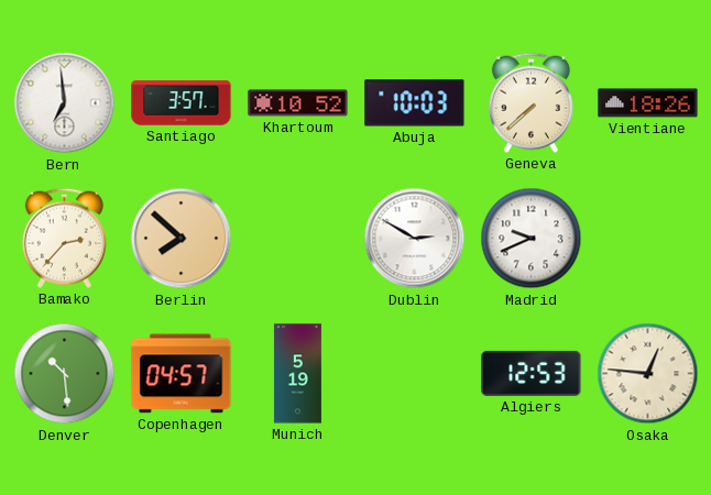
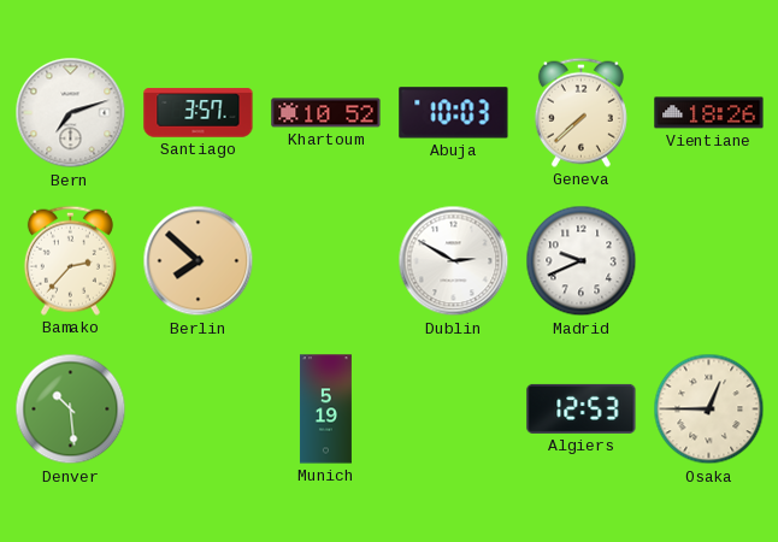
Bern: 6:59 -> 7:12
Copenhagen: 04:57 -> none
Osaka: 12:46 -> 12:45
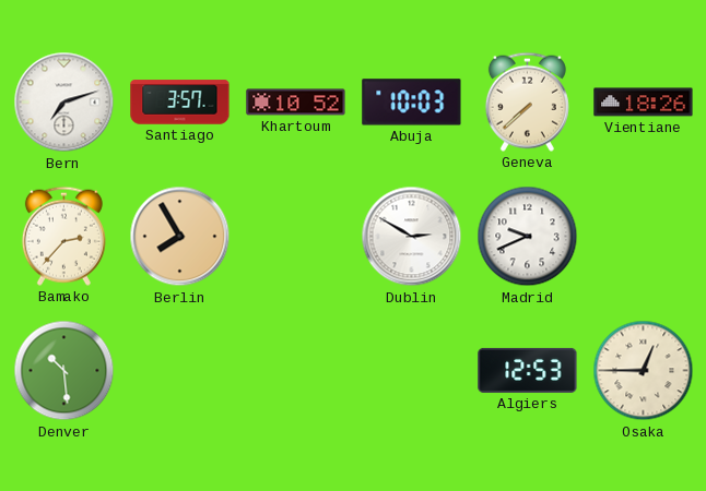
Berlin: 7:52 -> 7:55
Munich: 5:19 -> none
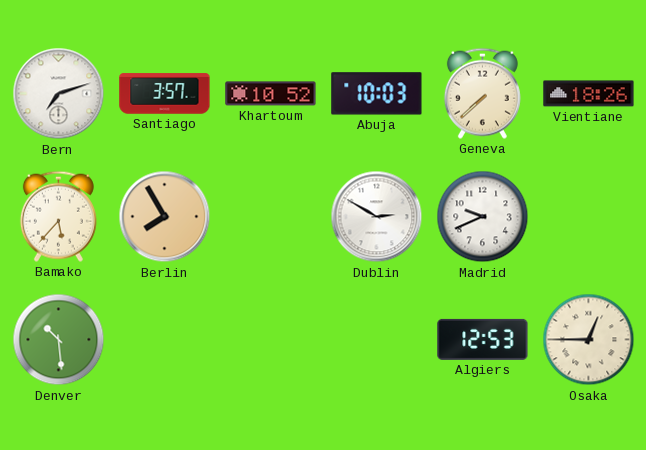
Bamako: 2:37 -> 5:37
